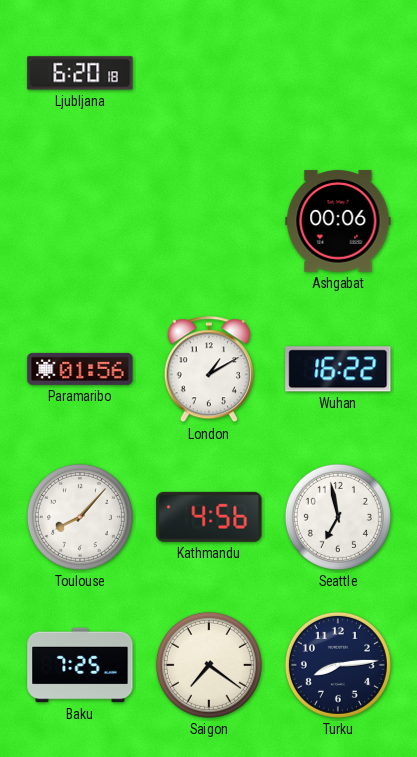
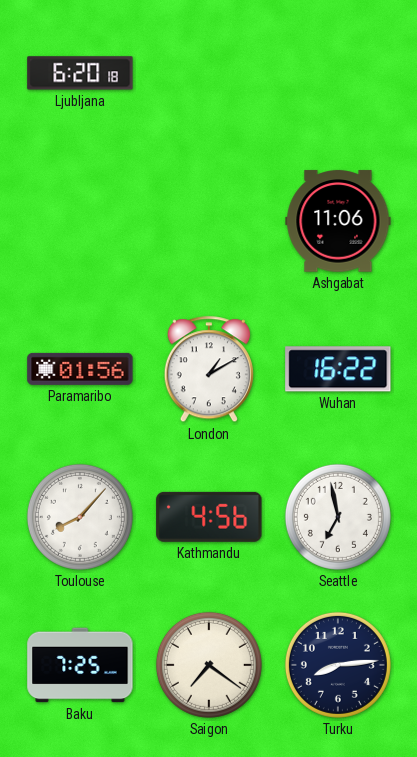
Ashgabat: 00:06 -> 11:06
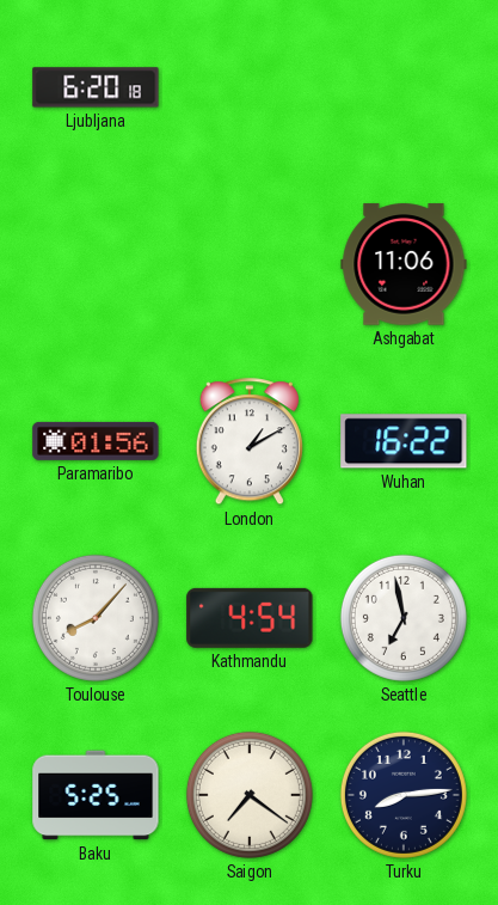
Kathmandu: 4:56 -> 4:54
Baku: 7:25 -> 5:25
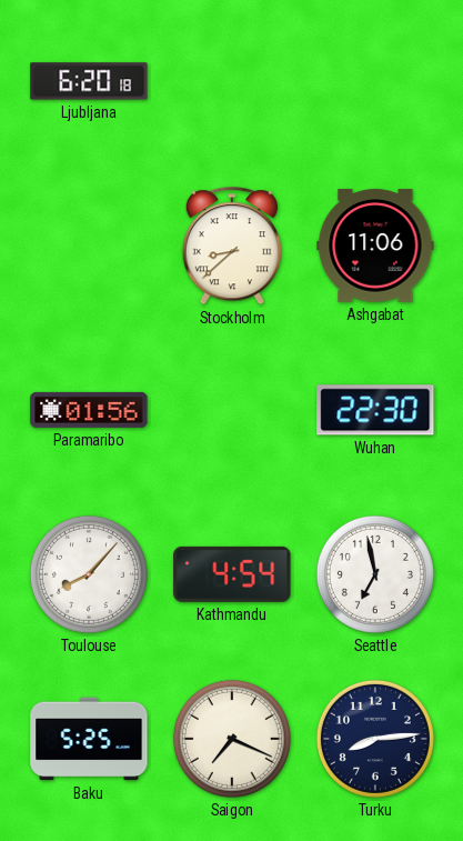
Stockholm: none -> 8:38
London: 1:10 -> none
Wuhan: 16:22 -> 22:30
Saigon: 7:21 -> 7:19
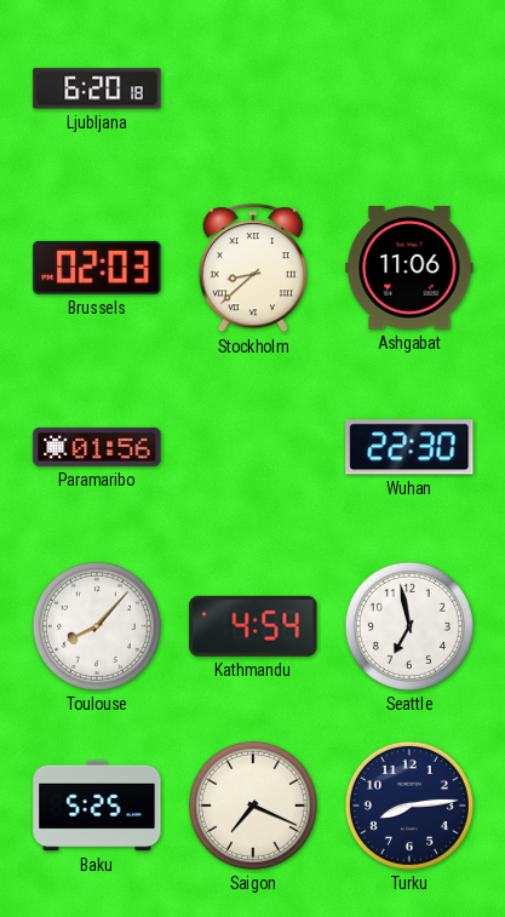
Brussels: none -> 02:03
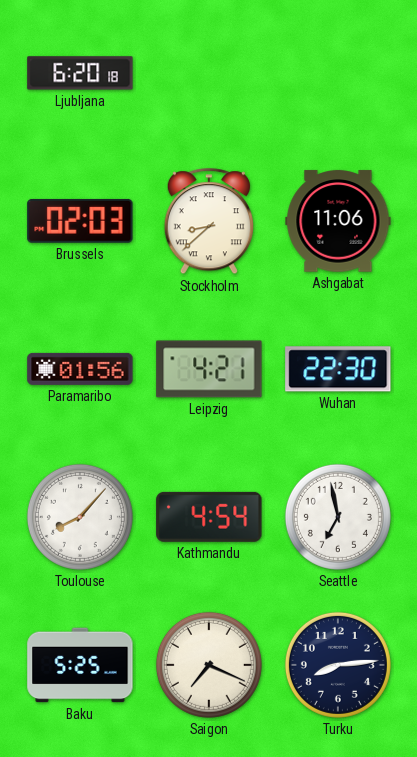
Leipzig: none -> 4:21
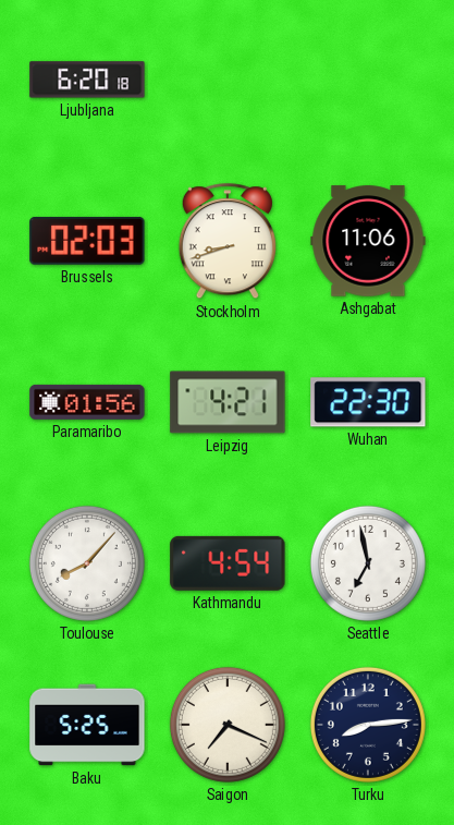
Stockholm: 8:38 -> 8:42
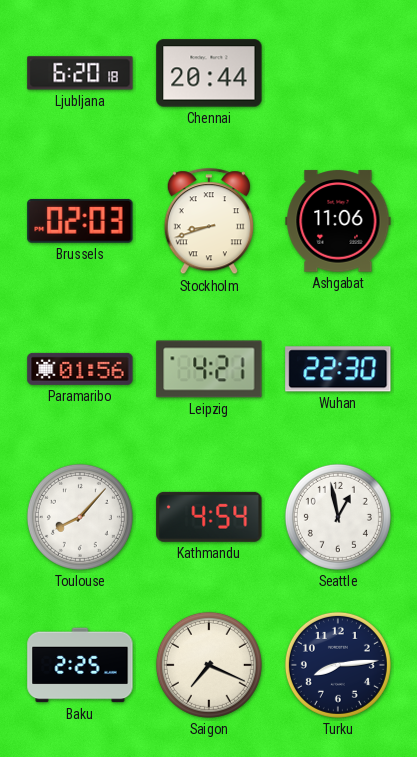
Chennai: none -> 20:44
Seattle: 6:58 -> 12:58
Baku: 5:25 -> 2:25
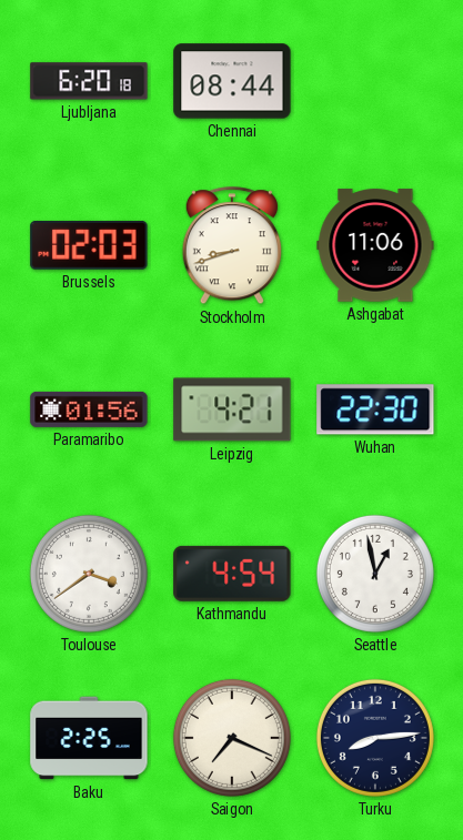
Chennai: 20:44 -> 08:44
Toulouse: 8:07 -> 3:39
